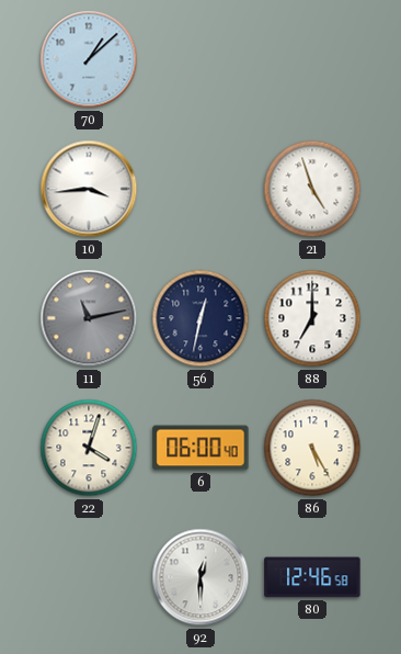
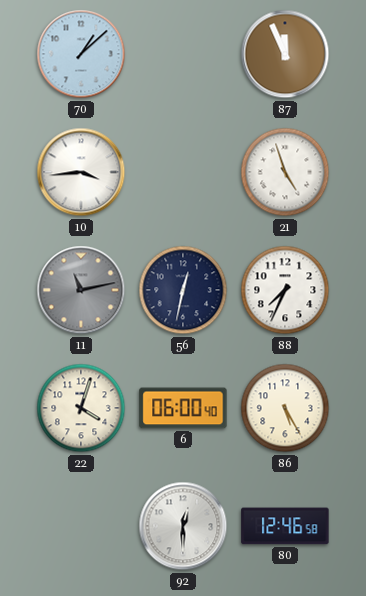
87: none -> 11:56
88: 7:00 -> 7:34
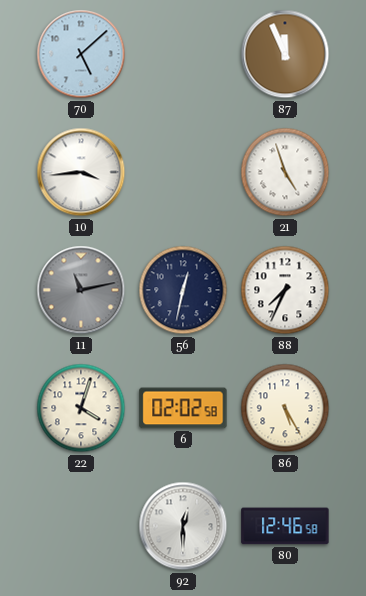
70: 1:08 -> 5:08
6: 06:00 -> 02:02
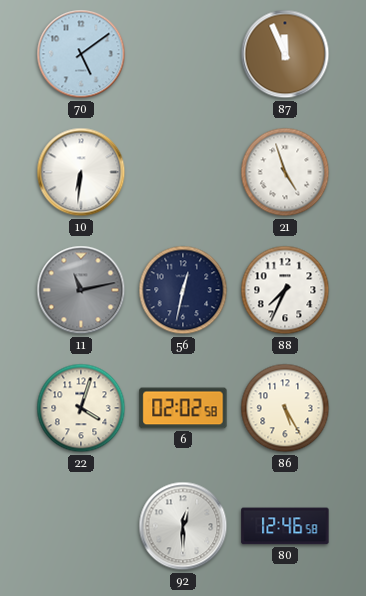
70: 5:08 -> 5:09
10: 3:44 -> 6:31
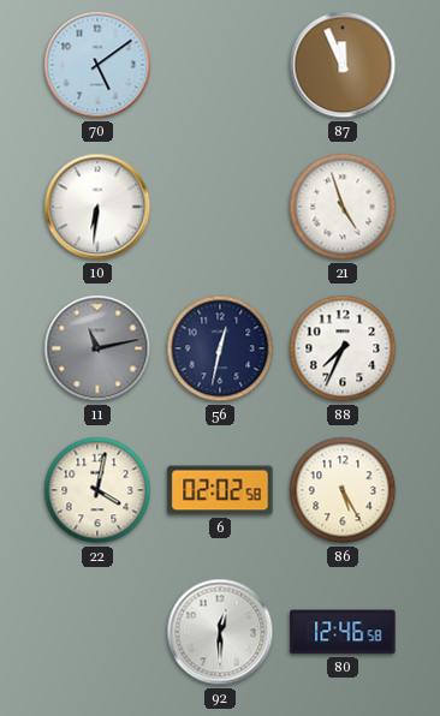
22: 4:03 -> 4:02
